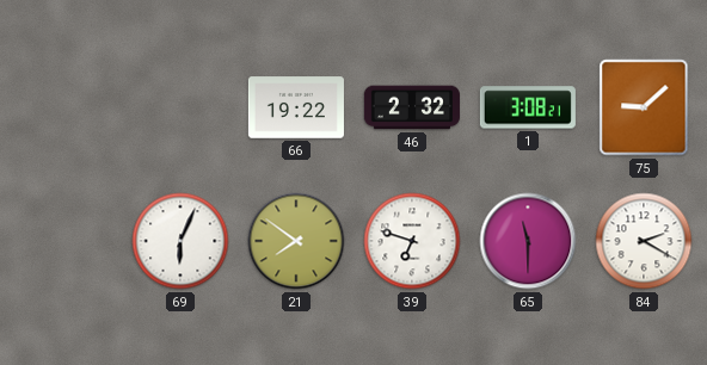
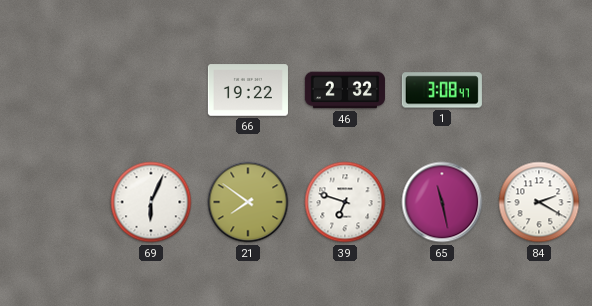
1: 3:08:21 -> 3:08:47
75: 9:08 -> none
65: 11:30 -> 11:28
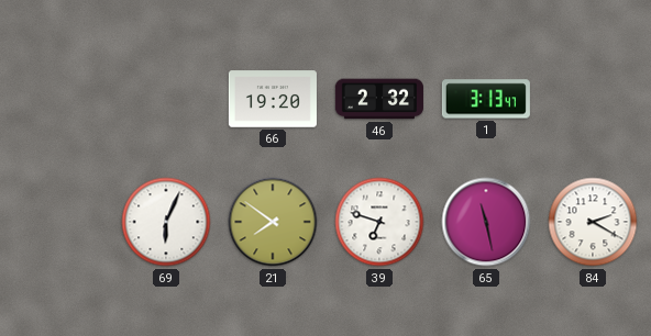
66: 19:22 -> 19:20
1: 3:08 -> 3:13
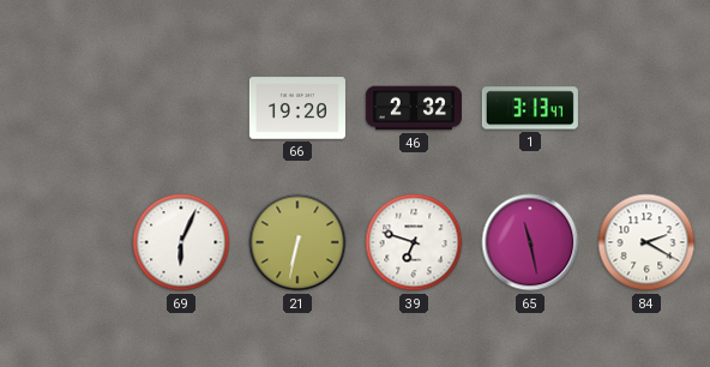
21: 7:51 -> 6:32
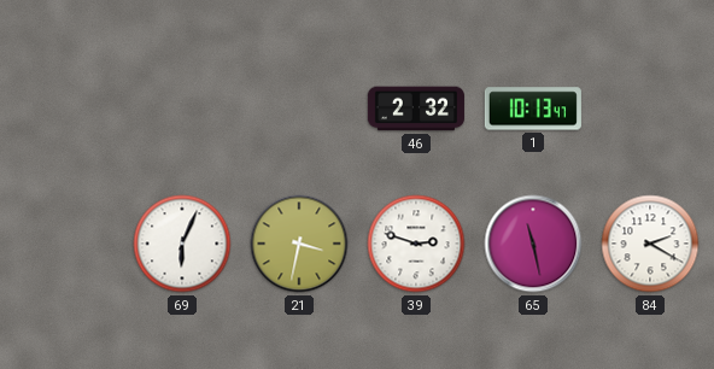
66: 19:20 -> none
1: 3:13 -> 10:13
21: 6:32 -> 3:32
39: 6:48 -> 2:48
